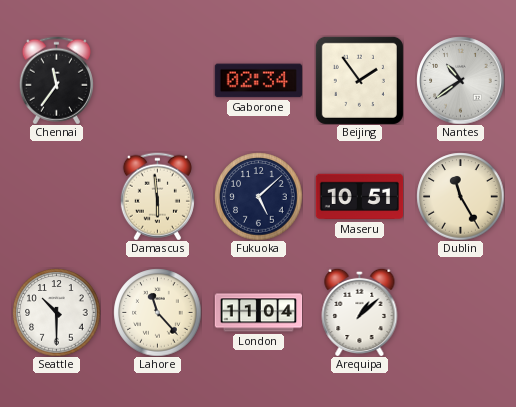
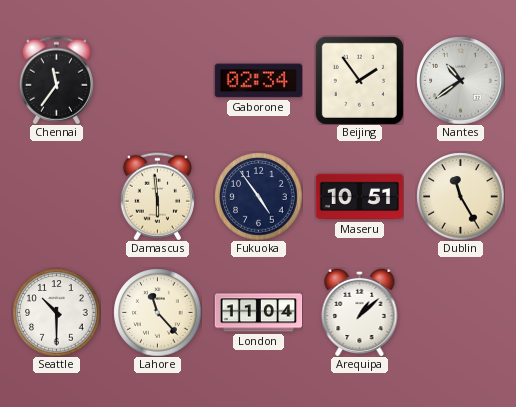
Fukuoka: 5:08 -> 4:54
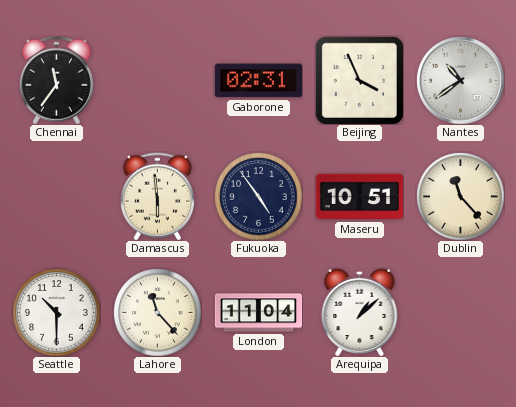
Gaborone: 02:34 -> 02:31
Beijing: 1:54 -> 3:56
Dublin: 11:25 -> 11:23
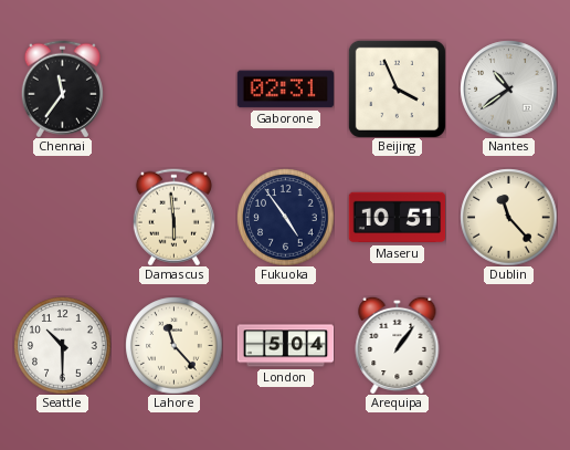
London: 11:04 -> 5:04
Arequipa: 1:08 -> 1:06
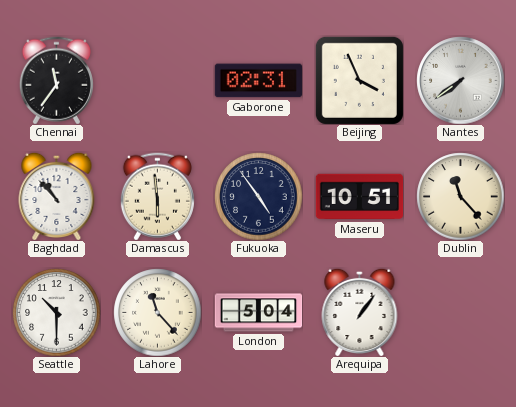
Nantes: 10:39 -> 7:39
Baghdad: none -> 10:53
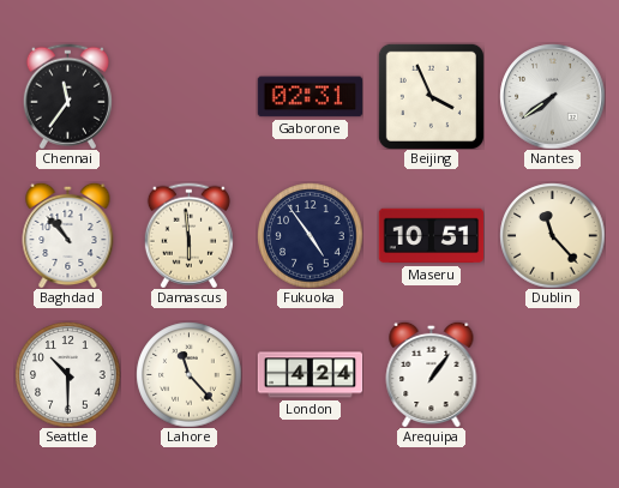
London: 5:04 -> 4:24
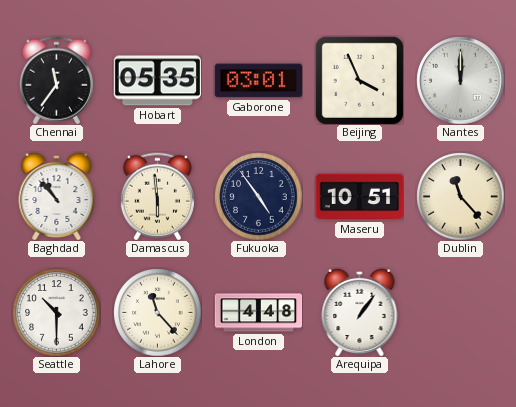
Hobart: none -> 05:35
Gaborone: 02:31 -> 03:01
Nantes: 7:39 -> 12:00
London: 4:24 -> 4:48
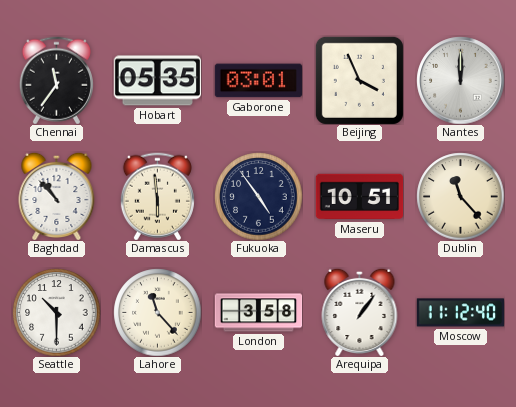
London: 4:48 -> 3:58
Moscow: none -> 11:12
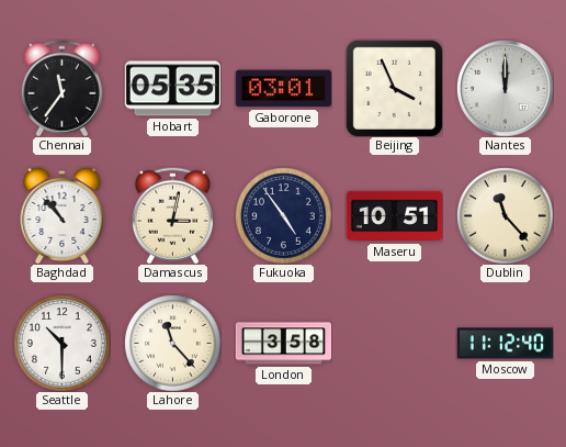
Damascus: 5:59 -> 3:02
Arequipa: 1:06 -> none
